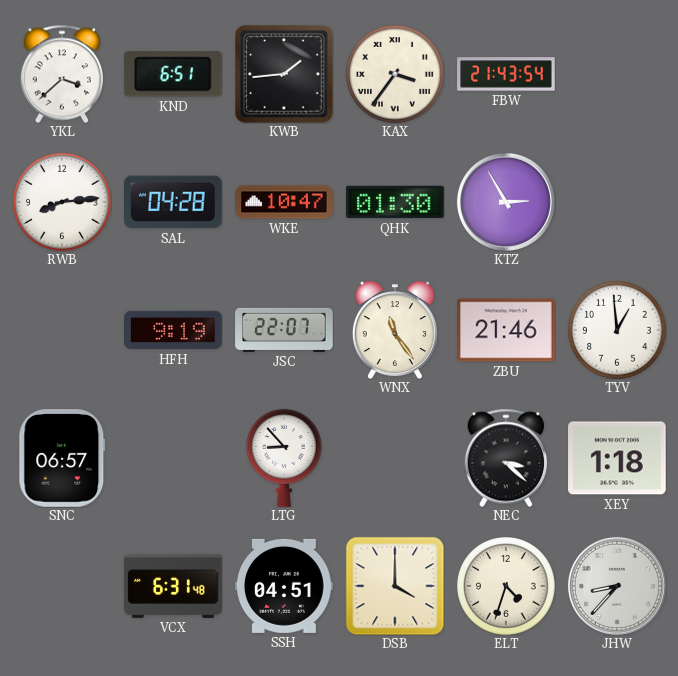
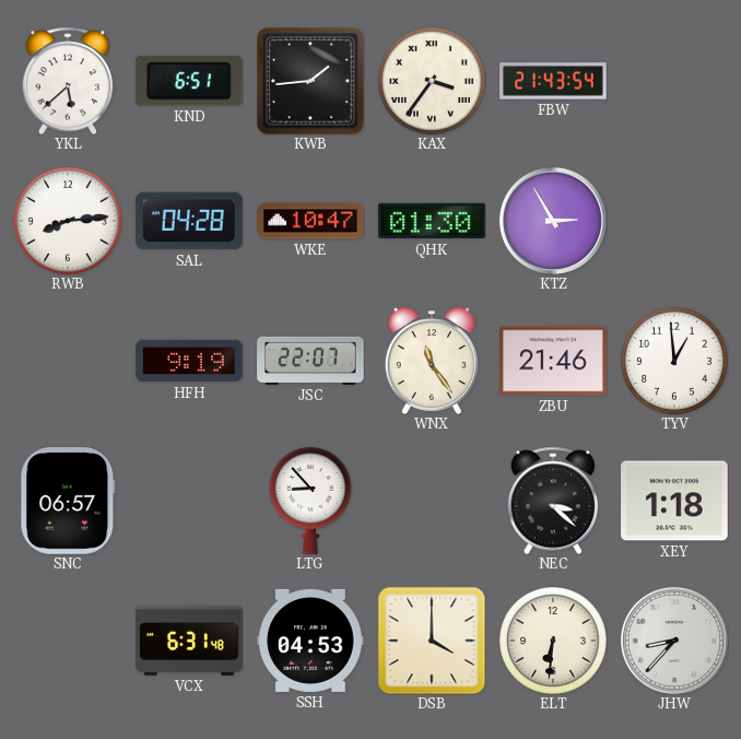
YKL: 3:38 -> 5:38
SSH: 04:51 -> 04:53
ELT: 4:33 -> 6:31
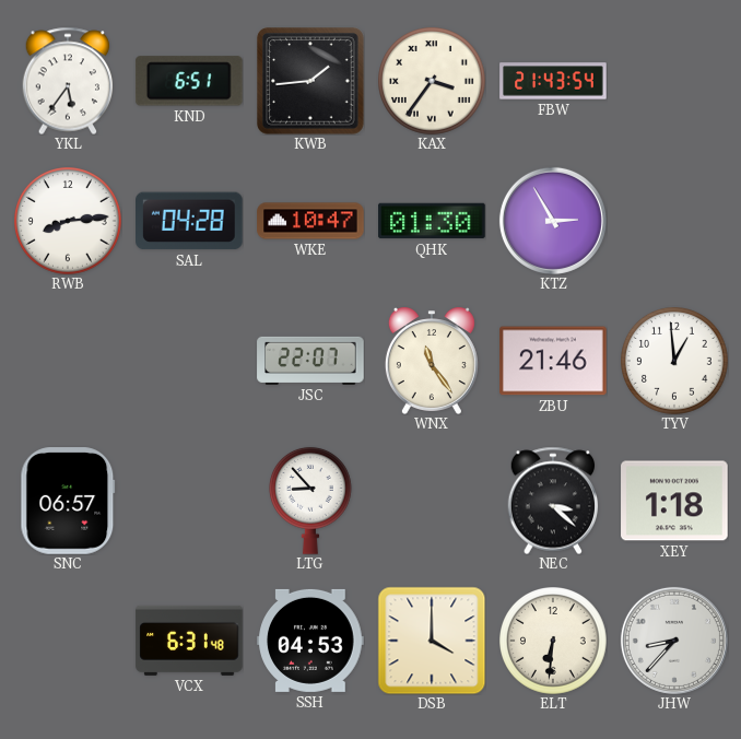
YKL: 5:38 -> 5:36
HFH: 9:19 -> none
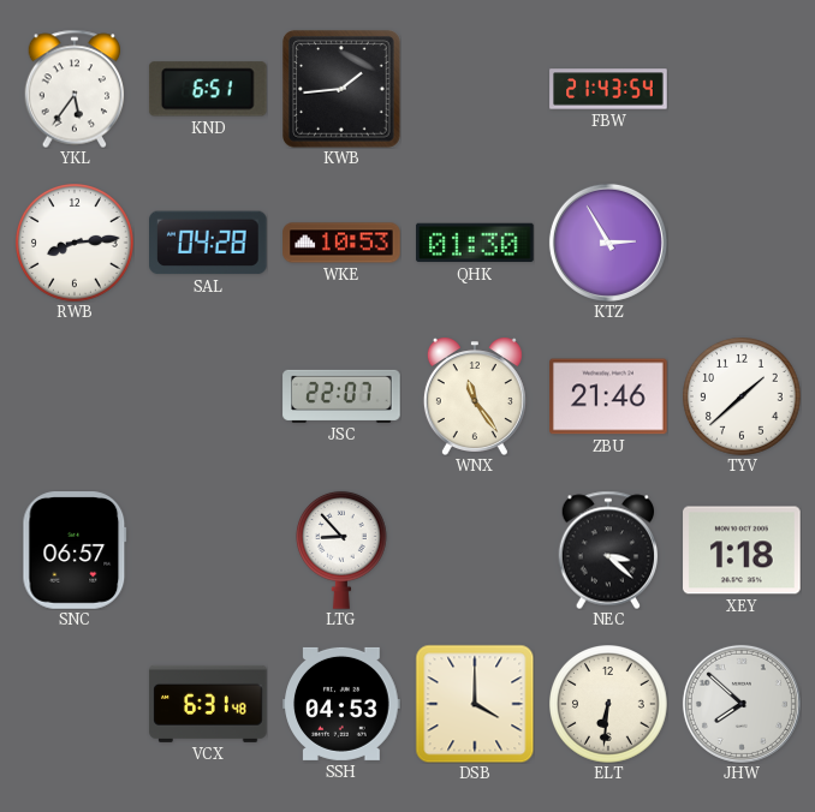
KAX: 3:36 -> none
WKE: 10:47 -> 10:53
TYV: 12:59 -> 1:38
JHW: 8:37 -> 7:52
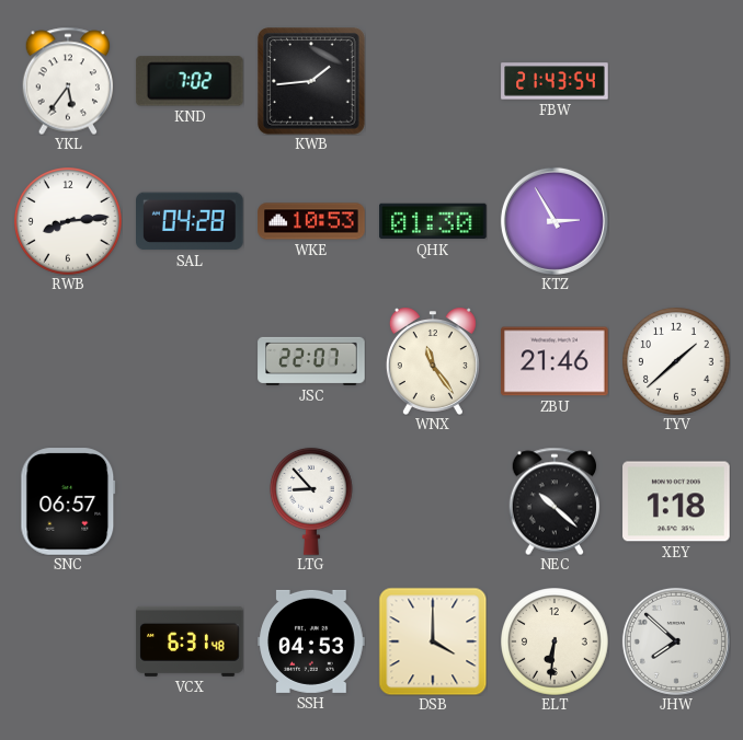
KND: 6:51 -> 7:02
NEC: 3:22 -> 10:22
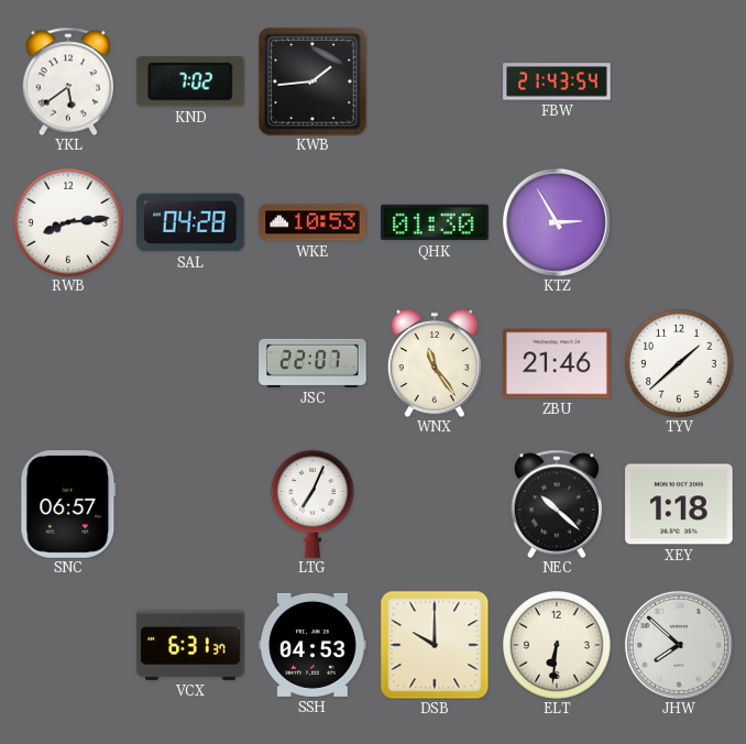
YKL: 5:36 -> 5:39
LTG: 8:53 -> 7:04
VCX: 6:31:48 -> 6:31:37
DSB: 4:00 -> 10:00
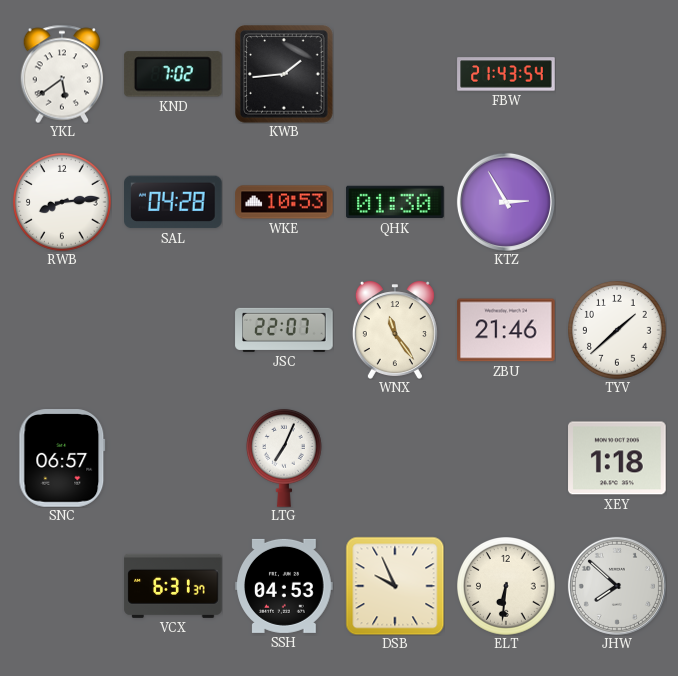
NEC: 10:22 -> none
DSB: 10:00 -> 9:56
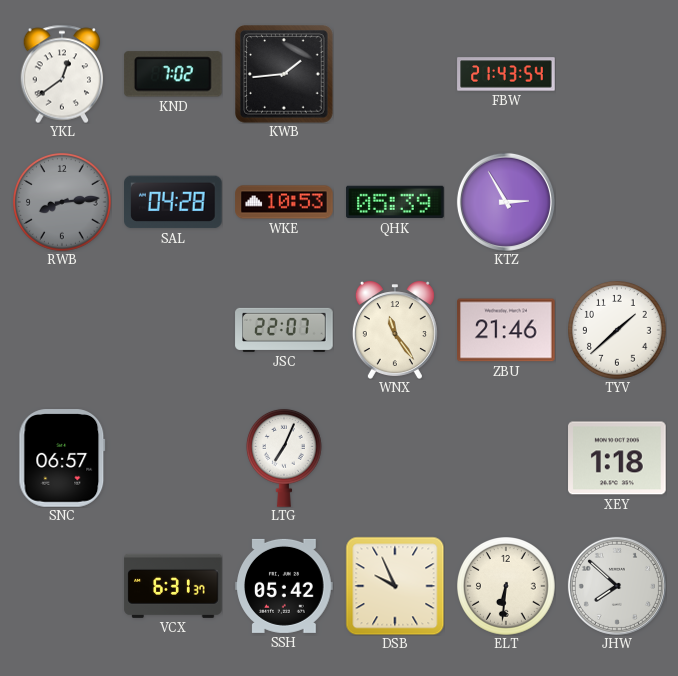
YKL: 5:39 -> 12:39
RWB dial: white -> grey
QHK: 01:30 -> 05:39
SSH: 04:53 -> 05:42
